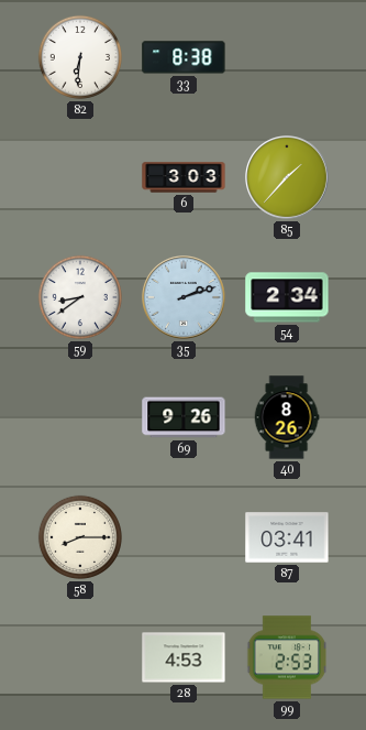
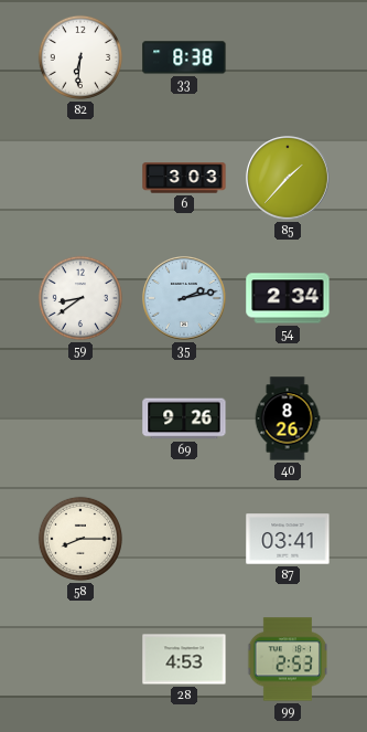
35: 2:12 -> 2:13
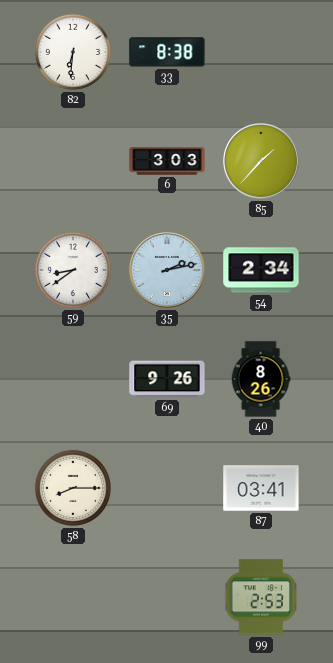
28: 4:53 -> none
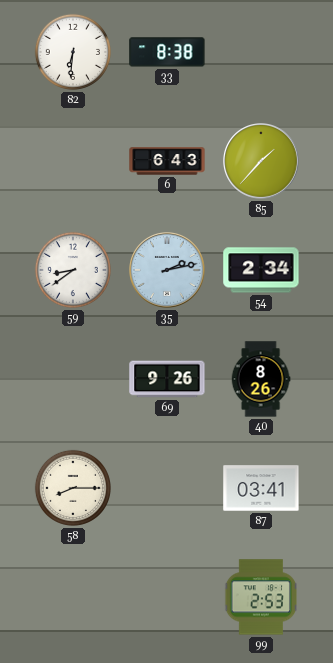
6: 3:03 -> 6:43
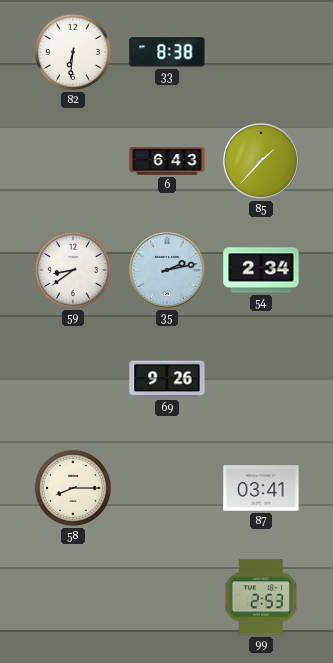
40: 8:26 -> none
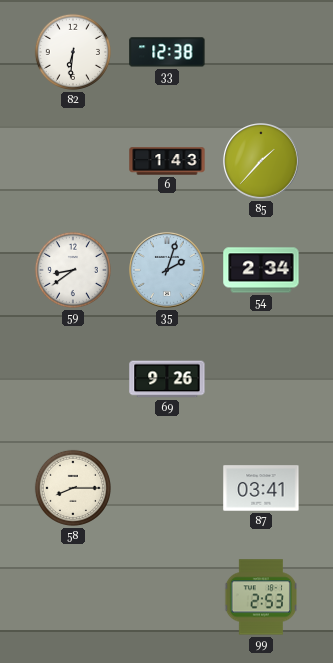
33: 8:38 -> 12:38
6: 6:43 -> 1:43
35: 2:13 -> 2:03
